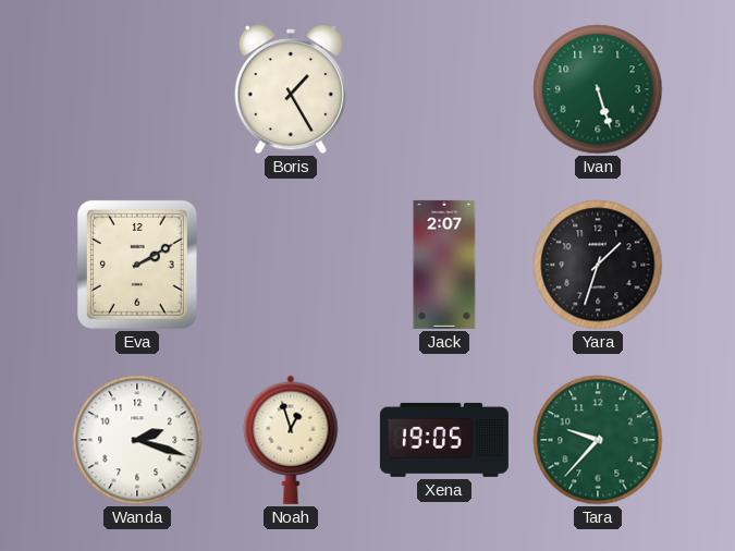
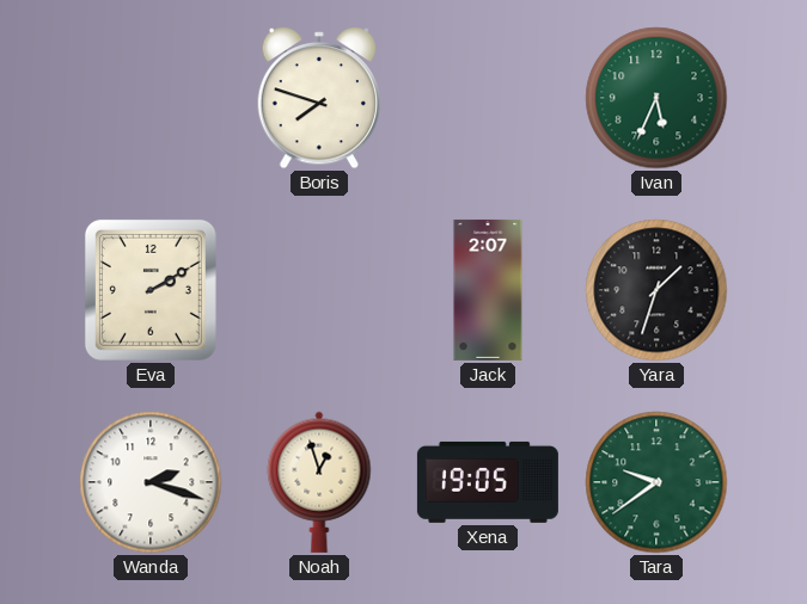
Boris: 1:25 -> 7:48
Ivan: 5:27 -> 5:34
Tara: 9:37 -> 9:39
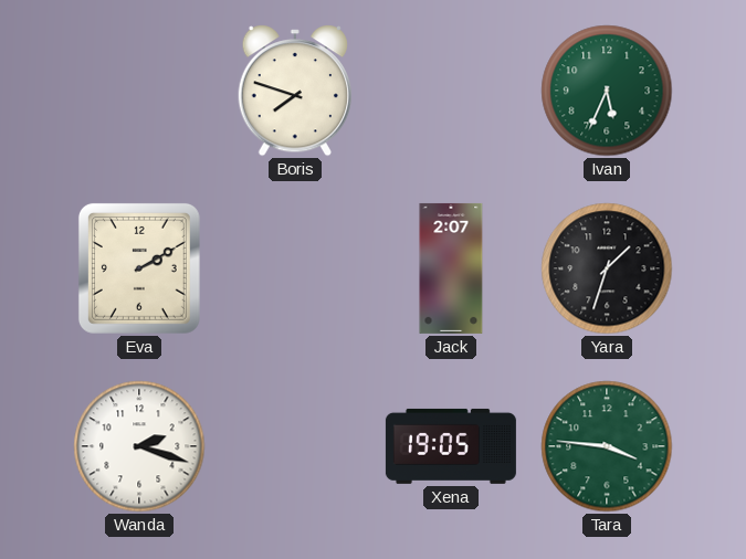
Noah: 12:57 -> none
Tara: 9:39 -> 3:46
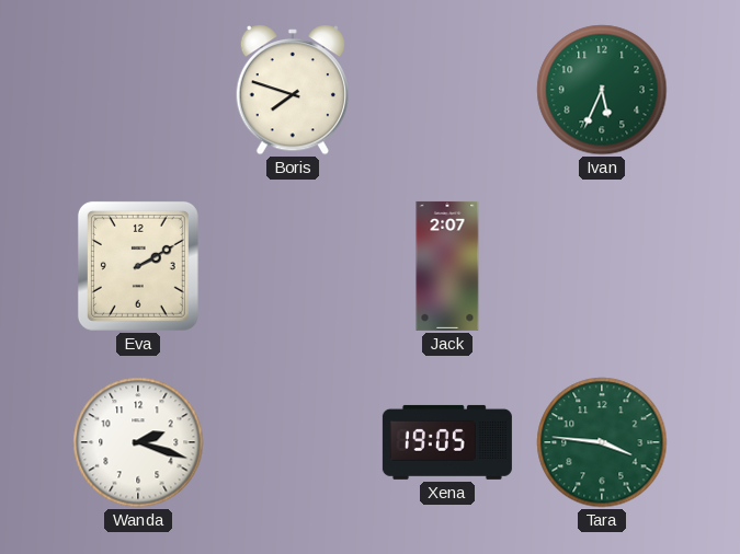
Yara: 1:33 -> none
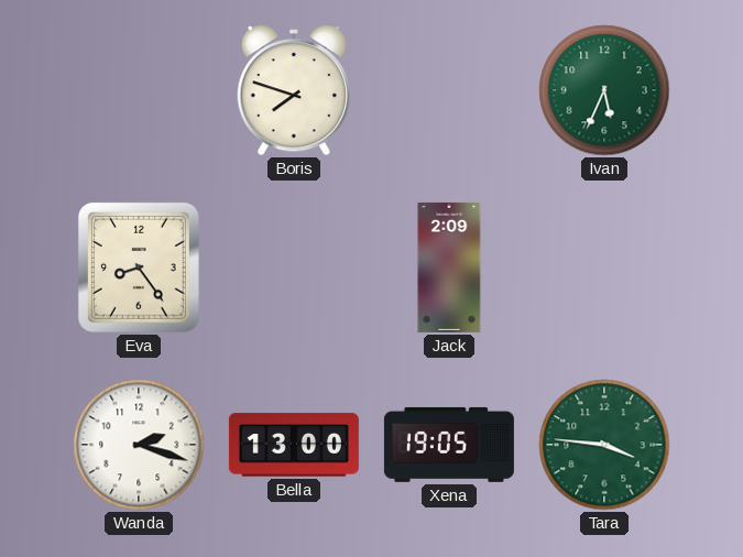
Eva: 2:10 -> 8:24
Jack: 2:07 -> 2:09
Bella: none -> 13:00
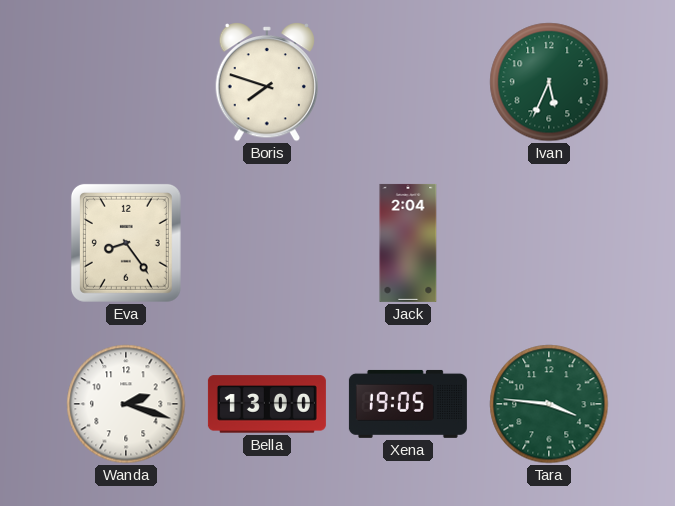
Jack: 2:09 -> 2:04
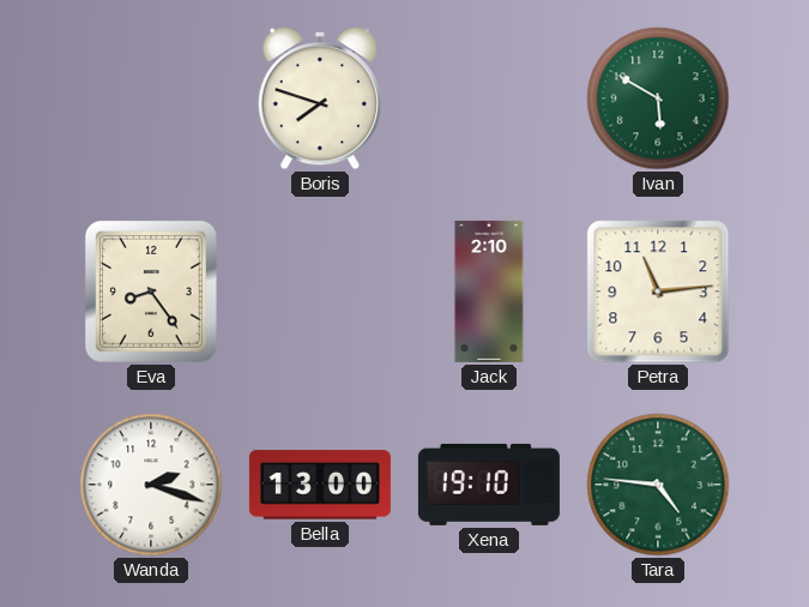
Ivan: 5:34 -> 5:50
Jack: 2:04 -> 2:10
Petra: none -> 11:14
Xena: 19:05 -> 19:10
Tara: 3:46 -> 4:46
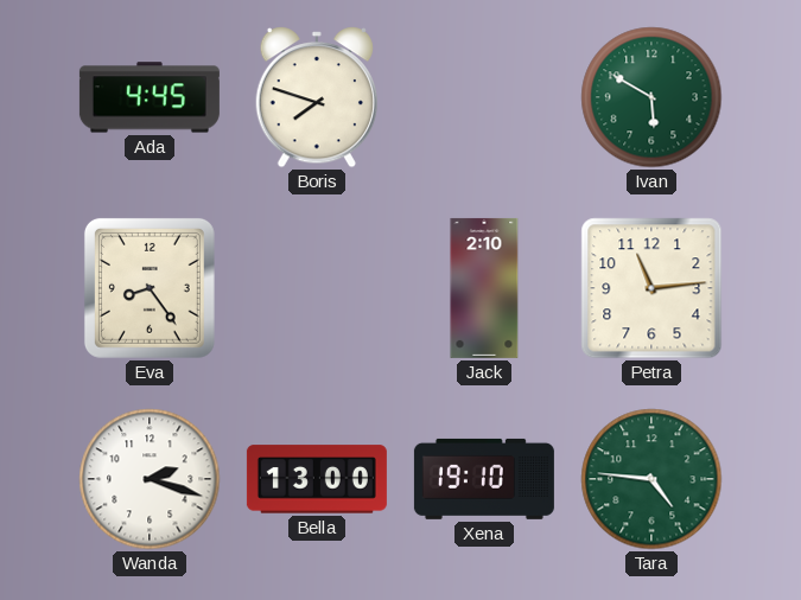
Ada: none -> 4:45
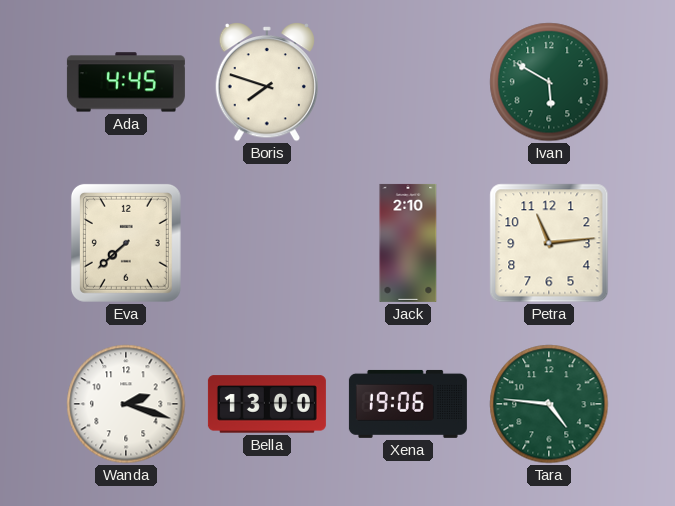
Eva: 8:24 -> 7:38
Xena: 19:10 -> 19:06
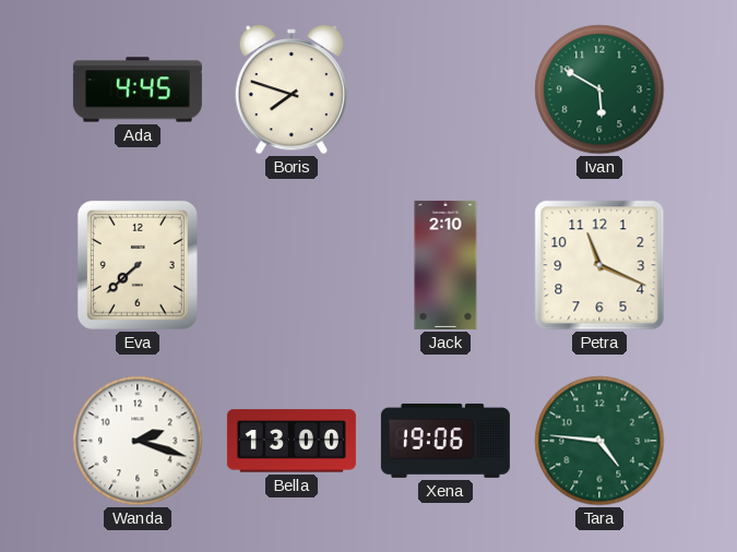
Petra: 11:14 -> 11:19
